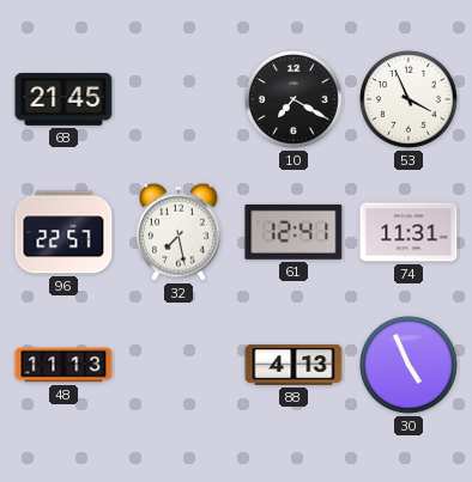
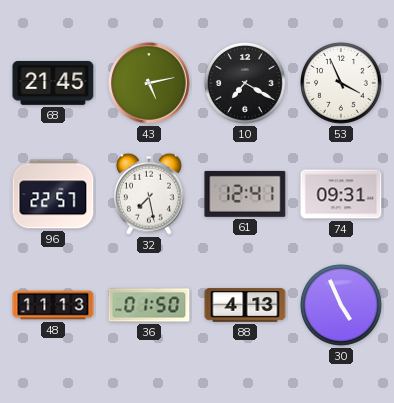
43: none -> 5:13
74: 11:31 -> 09:31
36: none -> 01:50
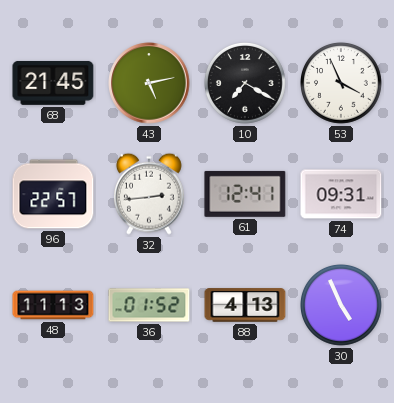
32: 7:28 -> 2:44
36: 01:50 -> 01:52
